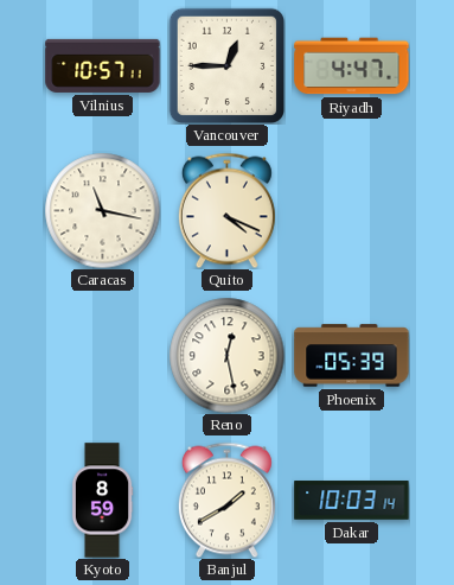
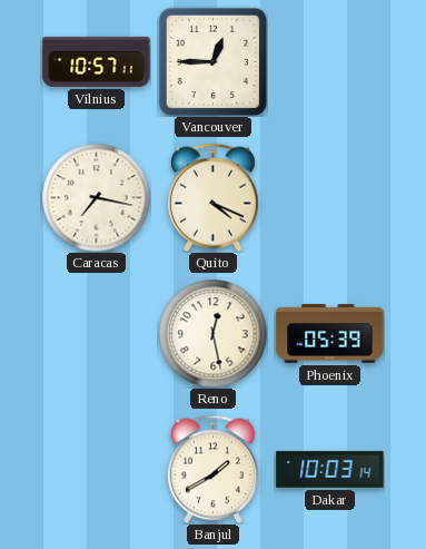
Riyadh: 4:47 -> none
Caracas: 11:17 -> 7:17
Kyoto: 8:59 -> none
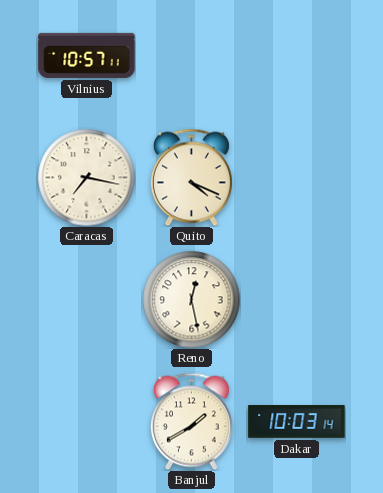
Vancouver: 12:45 -> none
Phoenix: 05:39 -> none
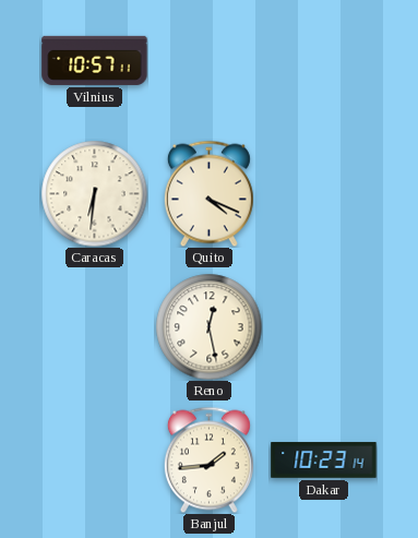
Caracas: 7:17 -> 6:31
Banjul: 1:40 -> 1:44
Dakar: 10:03 -> 10:23
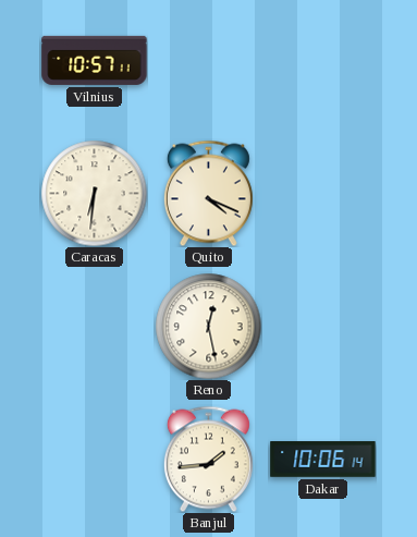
Dakar: 10:23 -> 10:06
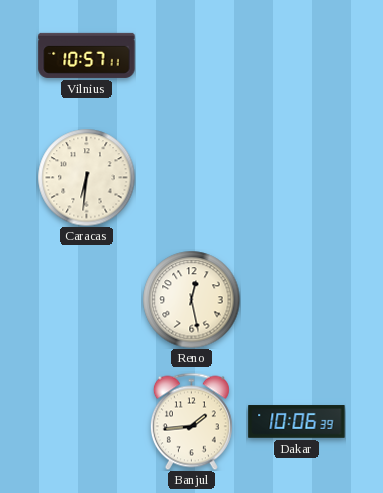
Quito: 4:19 -> none
Dakar: 10:06:14 -> 10:06:39
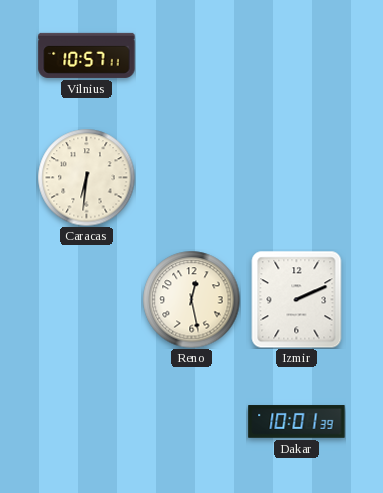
Izmir: none -> 2:11
Banjul: 1:44 -> none
Dakar: 10:06 -> 10:01
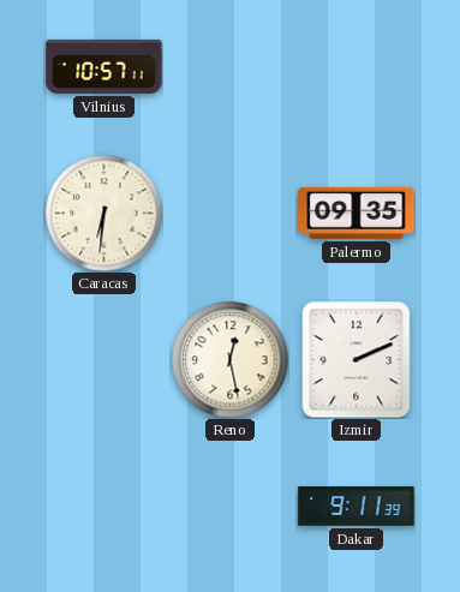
Palermo: none -> 09:35
Dakar: 10:01 -> 9:11
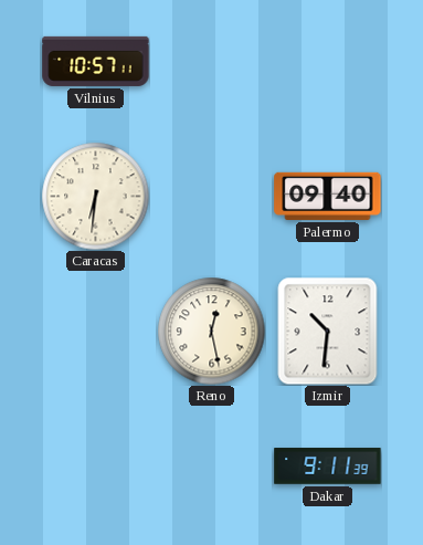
Palermo: 09:35 -> 09:40
Izmir: 2:11 -> 10:31
